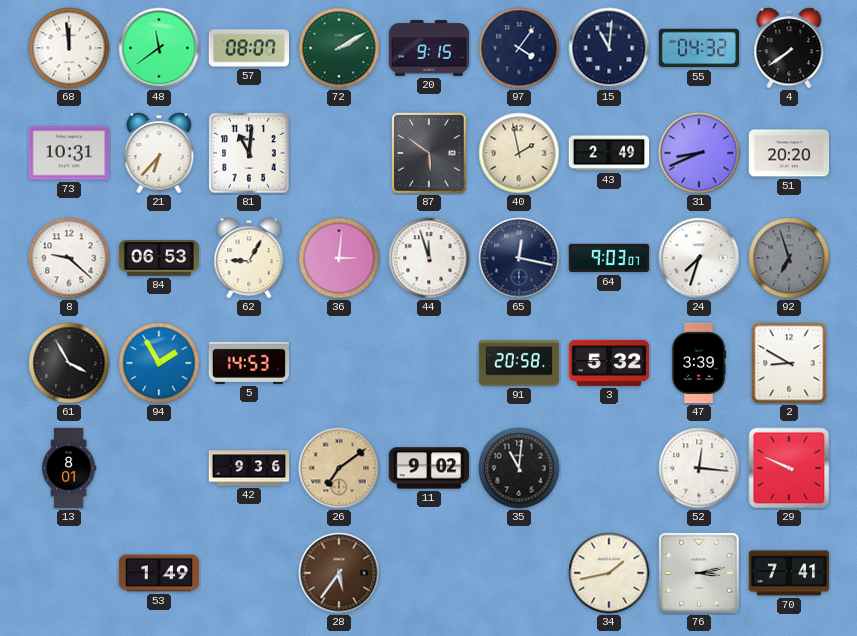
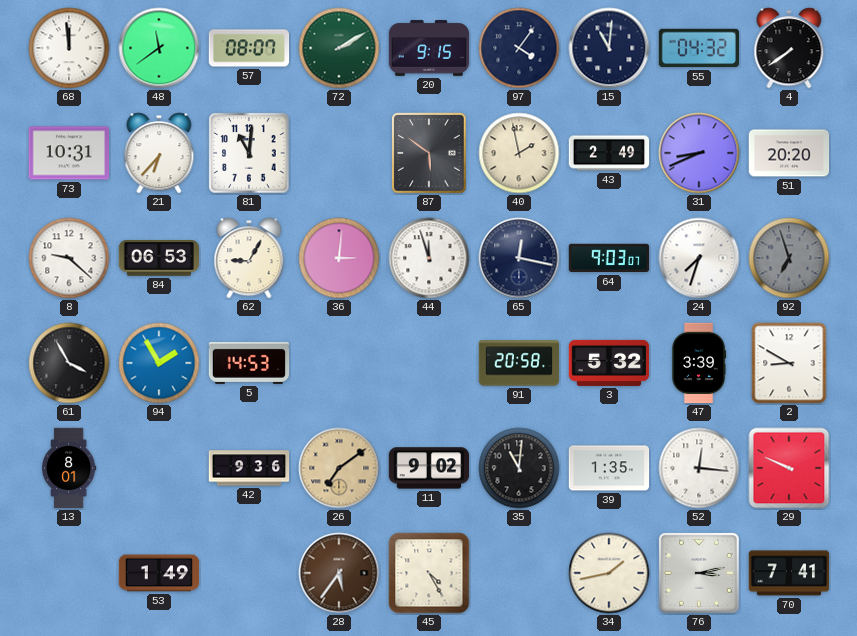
39: none -> 1:35
45: none -> 4:25
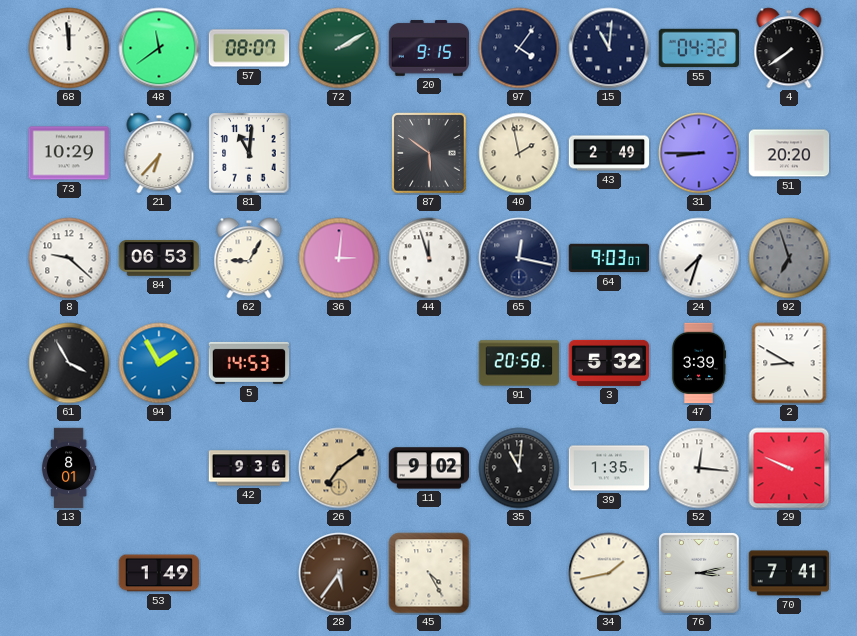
73: 10:31 -> 10:29
31: 8:41 -> 8:45
